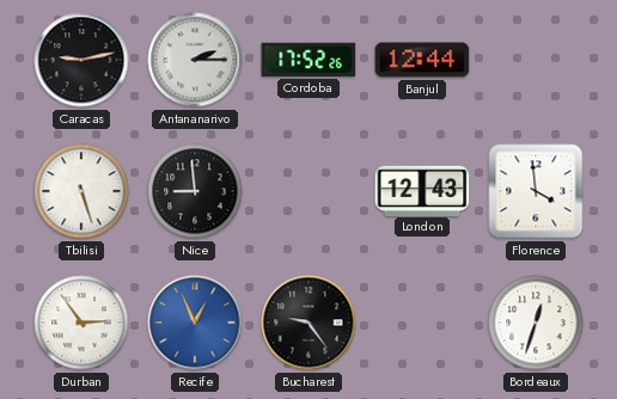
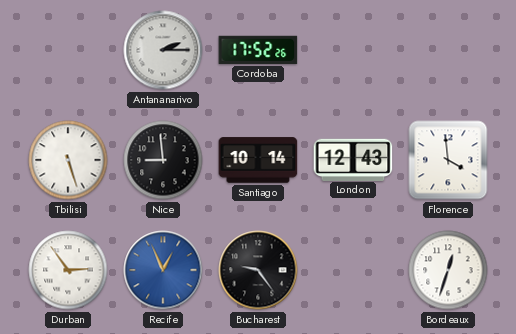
Caracas: 9:13 -> none
Banjul: 12:44 -> none
Santiago: none -> 10:14
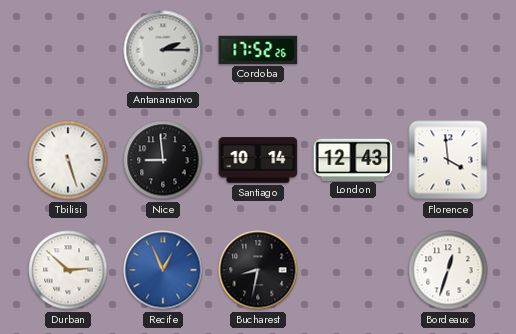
Durban: 2:54 -> 2:52
Bucharest: 9:24 -> 8:32
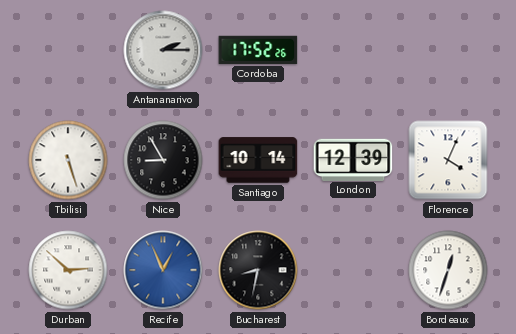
Nice: 8:59 -> 8:55
London: 12:43 -> 12:39
Florence: 3:59 -> 4:04
